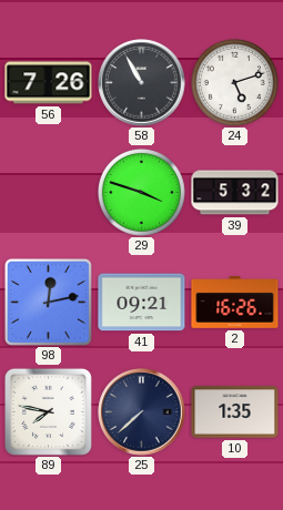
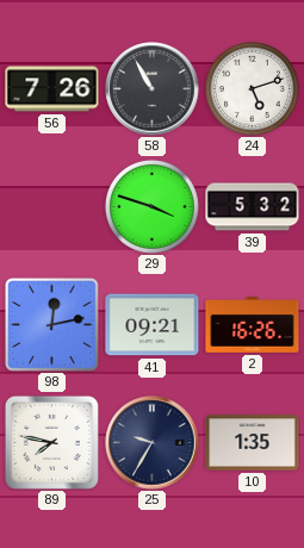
25: 7:38 -> 9:35
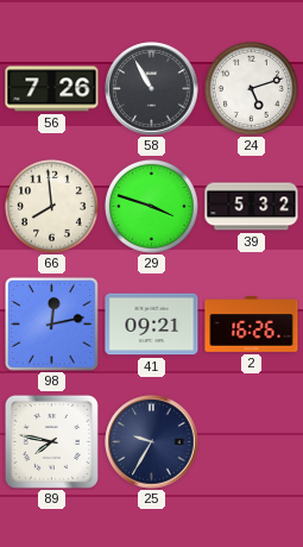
66: none -> 7:59
10: 1:35 -> none
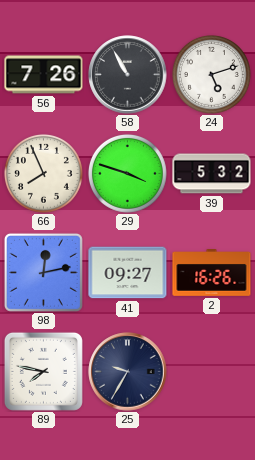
66: 7:59 -> 7:56
41: 09:21 -> 09:27
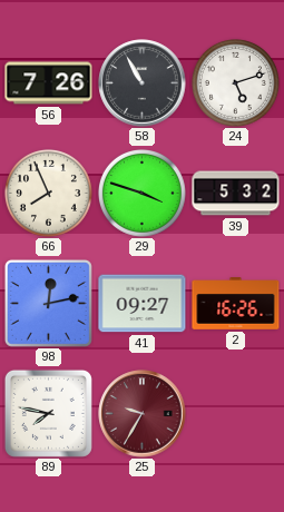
25 dial: navy -> burgundy
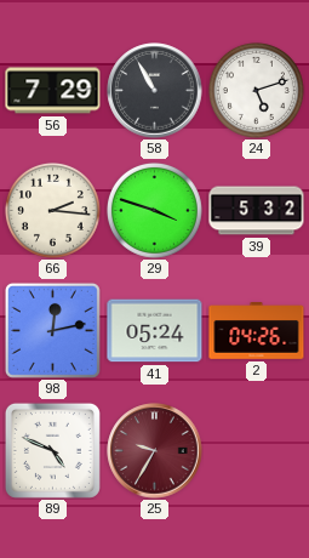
56: 7:26 -> 7:29
66: 7:56 -> 2:16
41: 09:27 -> 05:24
2: 16:26 -> 04:26
89: 7:47 -> 4:49
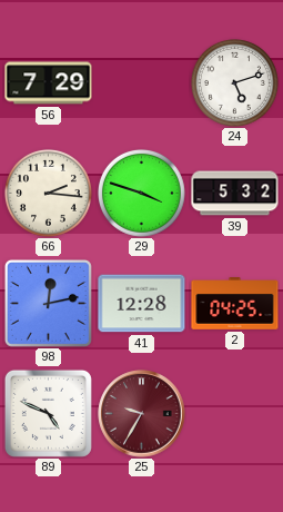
58: 10:55 -> none
41: 05:24 -> 12:28
2: 04:26 -> 04:25
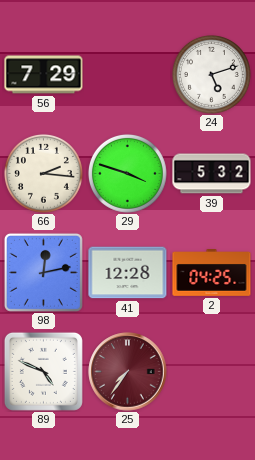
25: 9:35 -> 7:36
